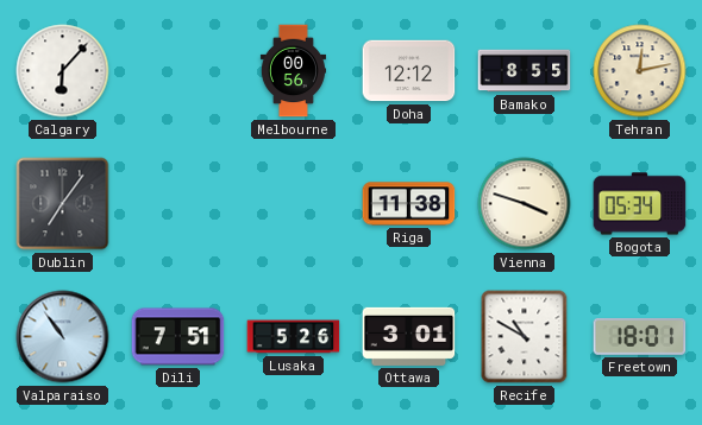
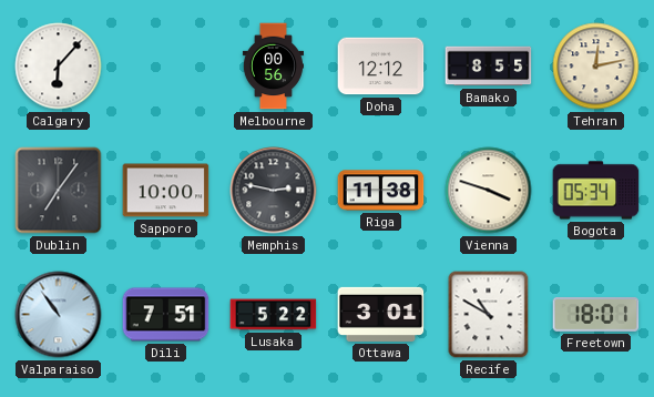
Sapporo: none -> 10:00
Memphis: none -> 2:47
Lusaka: 5:26 -> 5:22
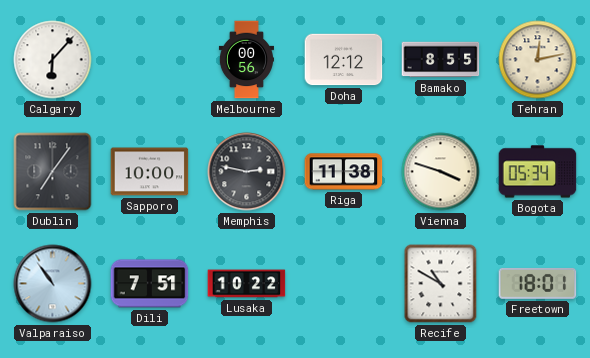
Lusaka: 5:22 -> 10:22
Ottawa: 3:01 -> none
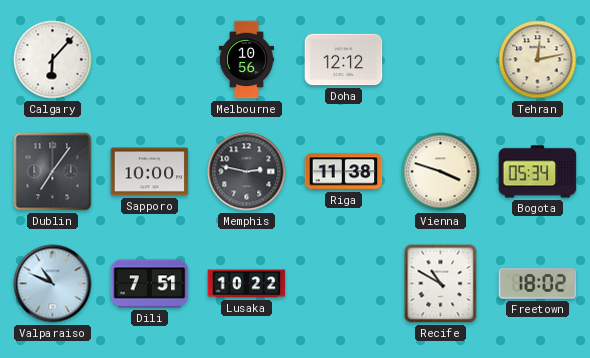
Melbourne: 00:56 -> 10:56
Bamako: 8:55 -> none
Valparaiso: 10:54 -> 10:49
Freetown: 18:01 -> 18:02
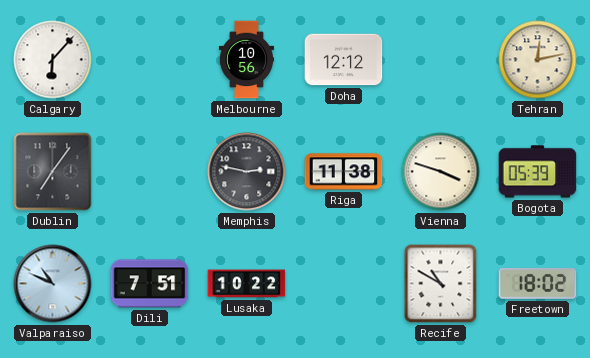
Sapporo: 10:00 -> none
Bogota: 05:34 -> 05:39
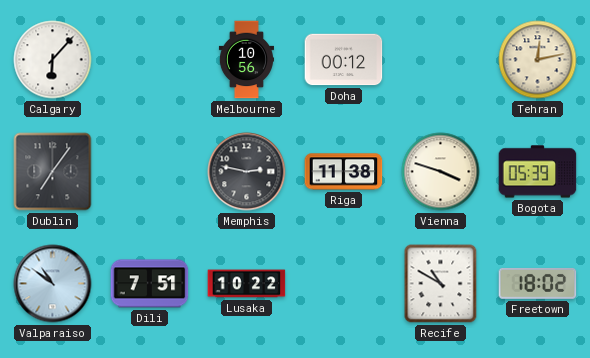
Doha: 12:12 -> 00:12
Valparaiso: 10:49 -> 10:51
